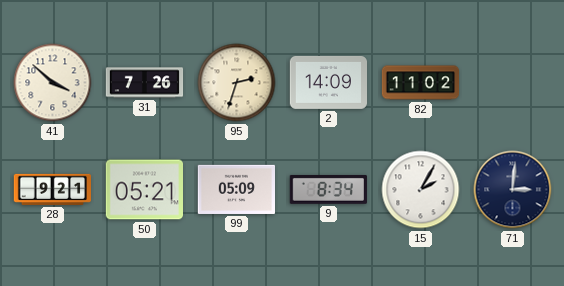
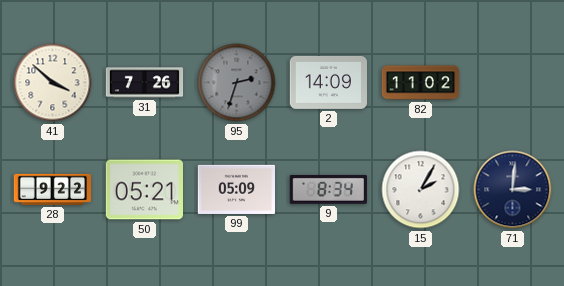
95 dial: cream -> grey
28: 9:21 -> 9:22
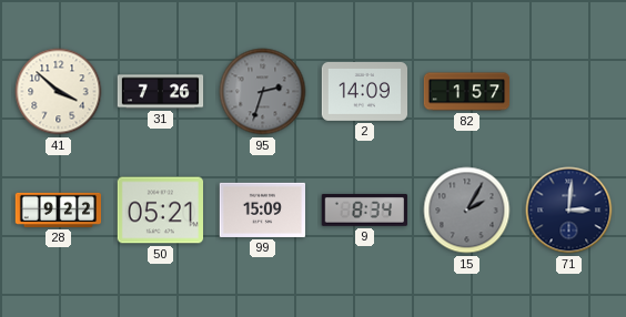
82: 11:02 -> 1:57
99: 05:09 -> 15:09
15 dial: white -> grey
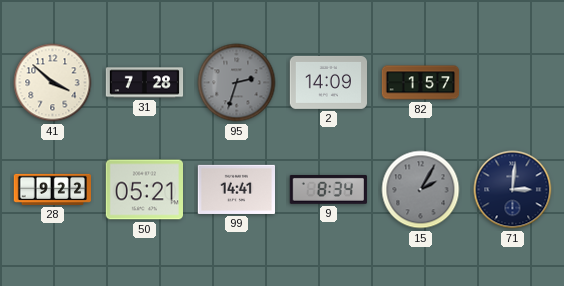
31: 7:26 -> 7:28
99: 15:09 -> 14:41
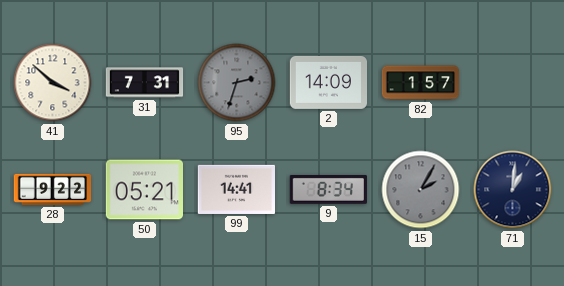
31: 7:28 -> 7:31
71: 3:01 -> 1:01
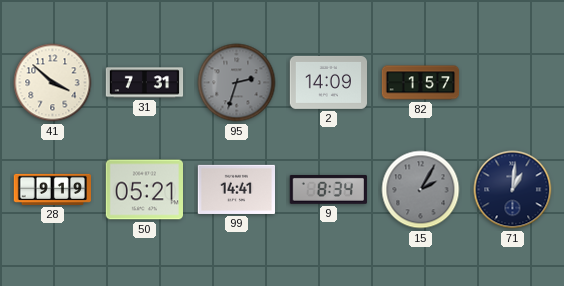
28: 9:22 -> 9:19
